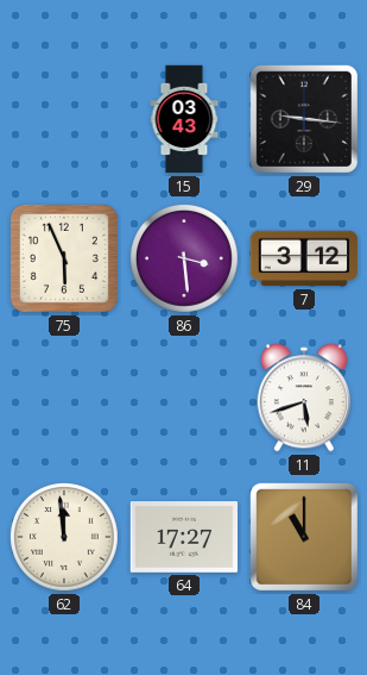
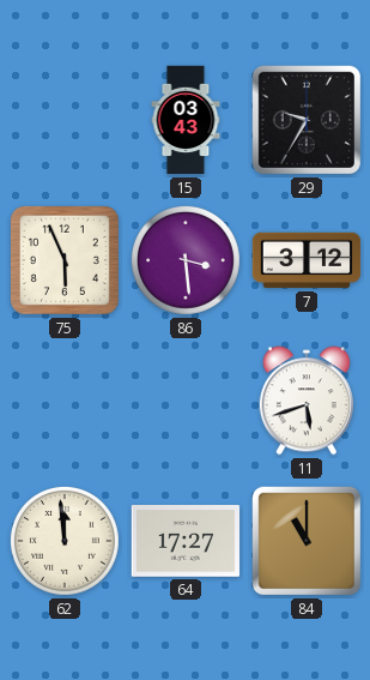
29: 9:16 -> 9:35
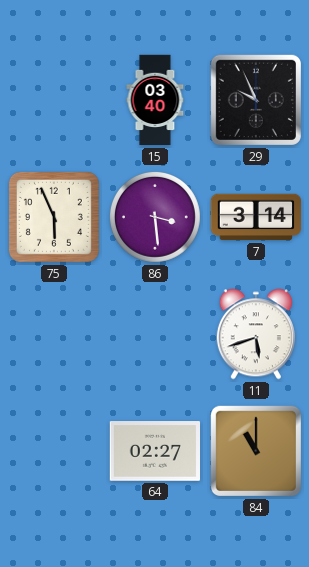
15: 03:43 -> 03:40
29: 9:35 -> 9:56
7: 3:12 -> 3:14
62: 11:59 -> none
64: 17:27 -> 02:27
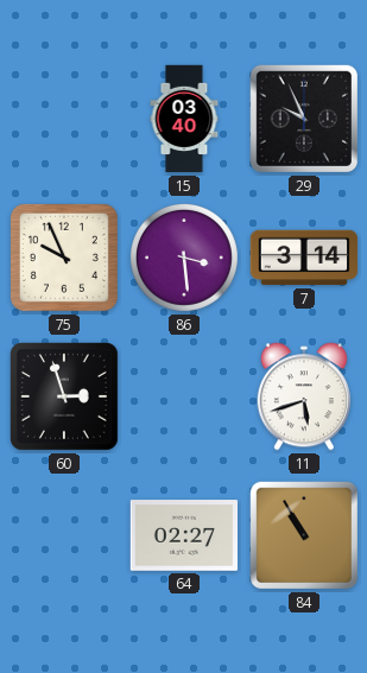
75: 5:56 -> 9:56
60: none -> 2:57
84: 11:00 -> 10:55
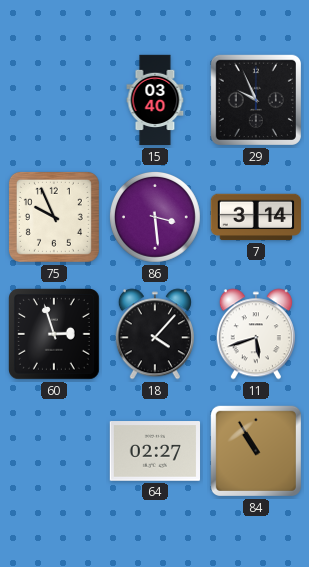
18: none -> 4:07
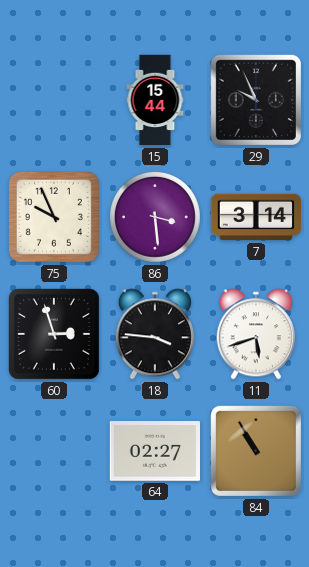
15: 03:40 -> 15:44
18: 4:07 -> 3:46
